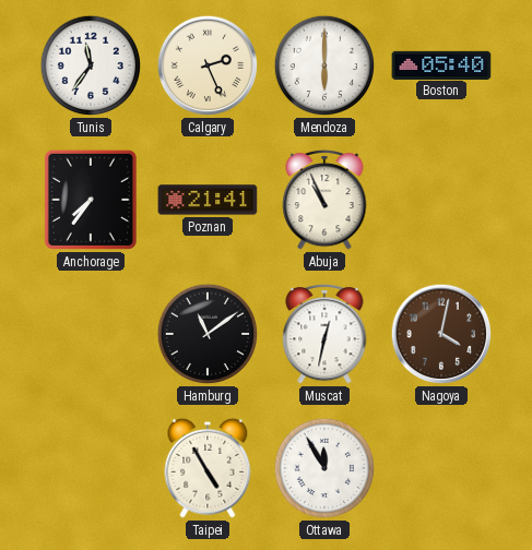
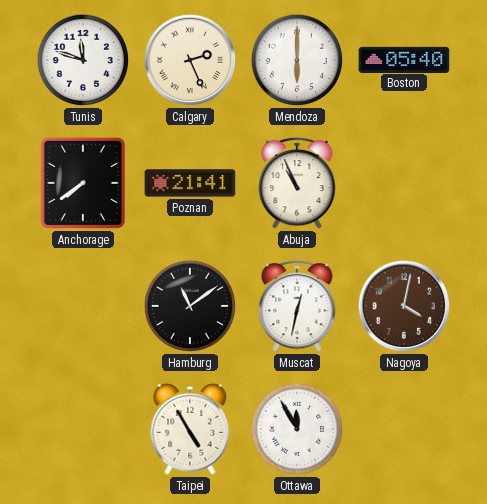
Tunis: 11:36 -> 11:48
Anchorage: 7:36 -> 7:39
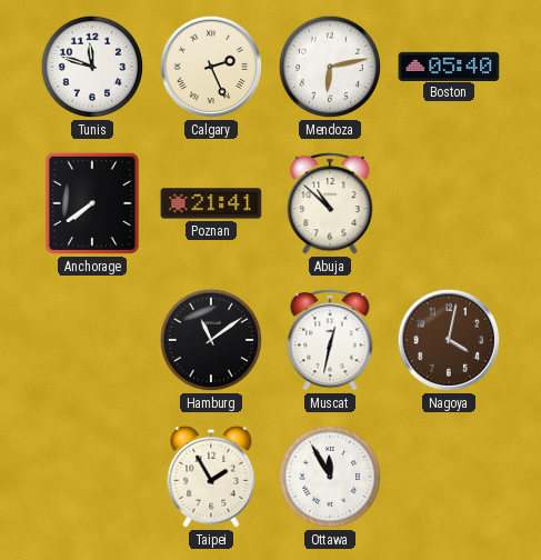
Mendoza: 6:00 -> 6:13
Abuja: 10:56 -> 10:52
Taipei: 4:55 -> 1:55
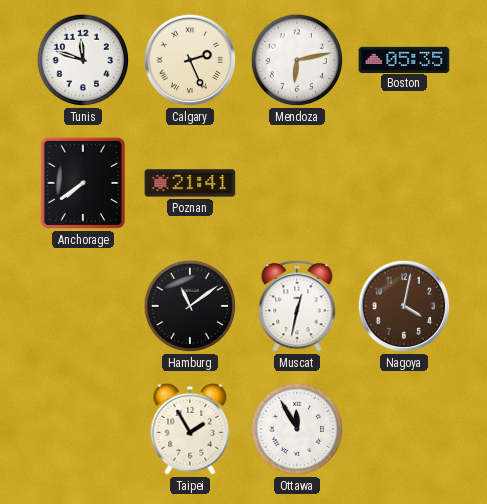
Boston: 05:40 -> 05:35
Abuja: 10:52 -> none
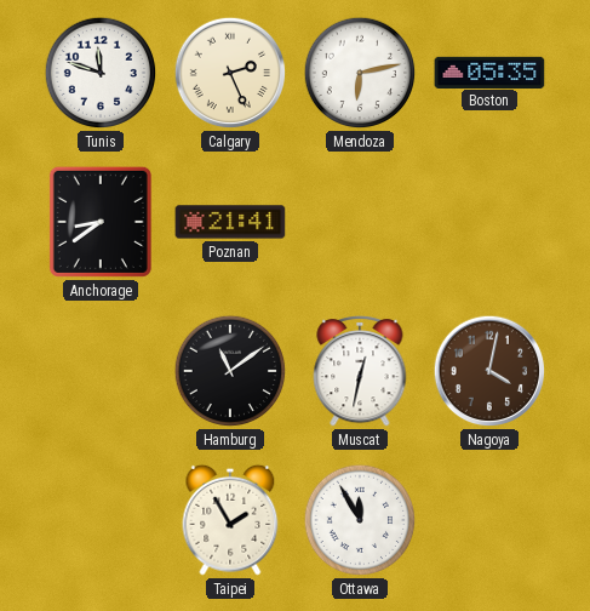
Anchorage: 7:39 -> 8:39
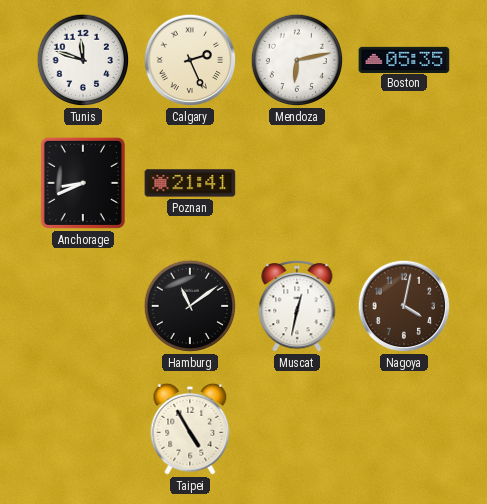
Anchorage: 8:39 -> 8:41
Taipei: 1:55 -> 4:55
Ottawa: 11:55 -> none
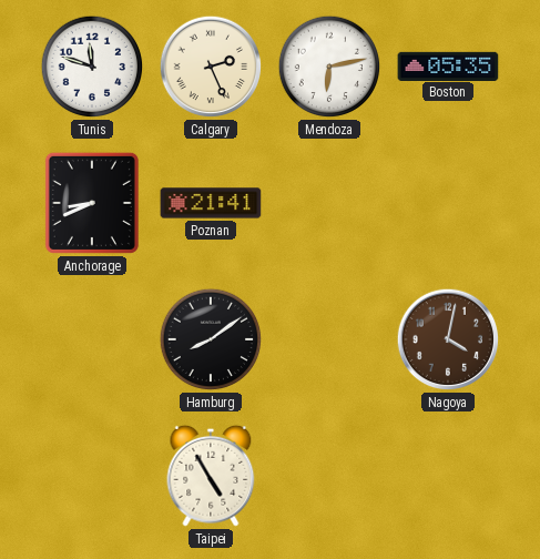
Hamburg: 11:09 -> 8:09
Muscat: 12:32 -> none
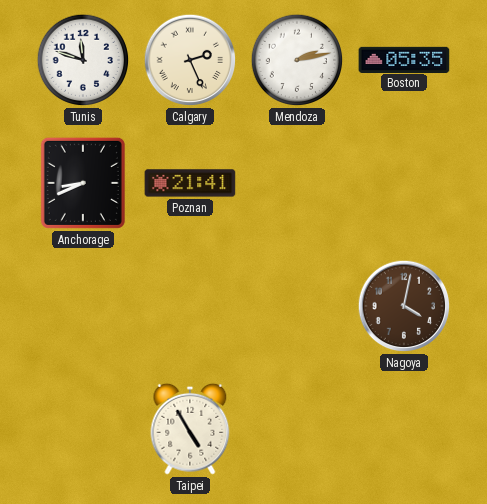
Mendoza: 6:13 -> 2:13
Hamburg: 8:09 -> none
